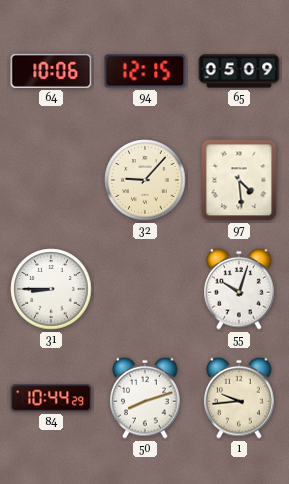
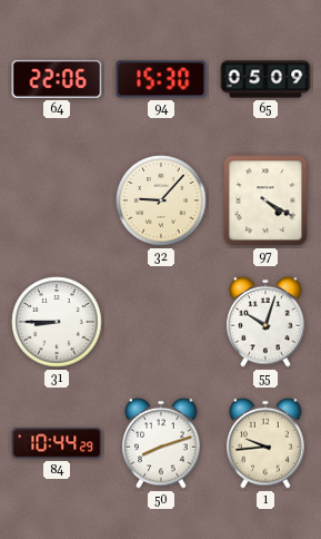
64: 10:06 -> 22:06
94: 12:15 -> 15:30
97: 4:29 -> 4:20
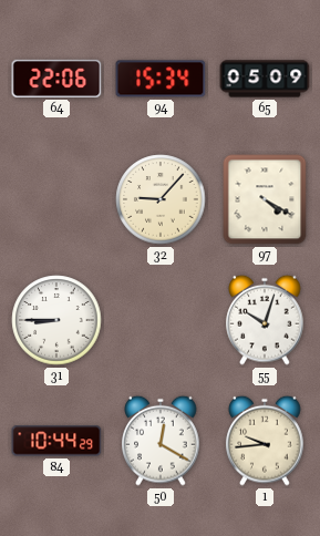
94: 15:30 -> 15:34
50: 8:12 -> 12:20
